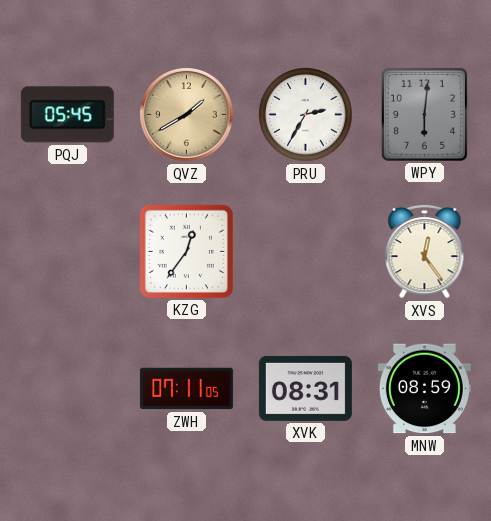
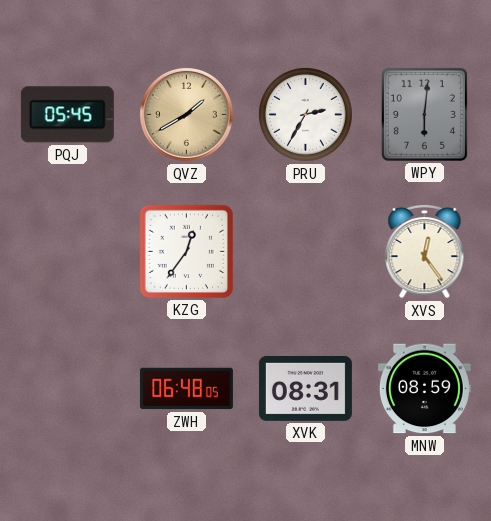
ZWH: 07:11 -> 06:48
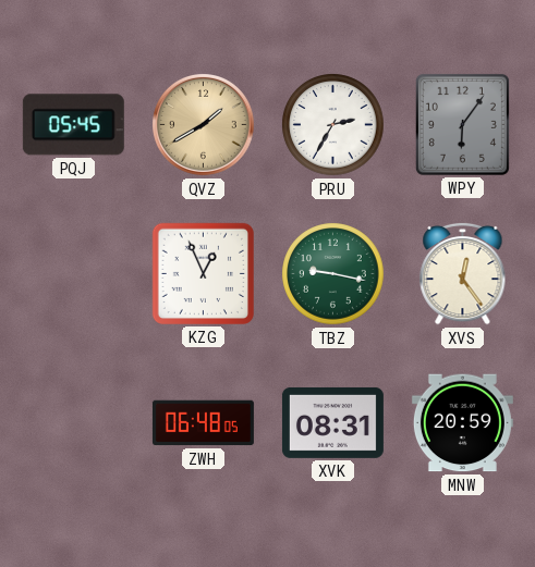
WPY: 6:01 -> 6:06
KZG: 12:36 -> 12:56
TBZ: none -> 9:17
MNW: 08:59 -> 20:59
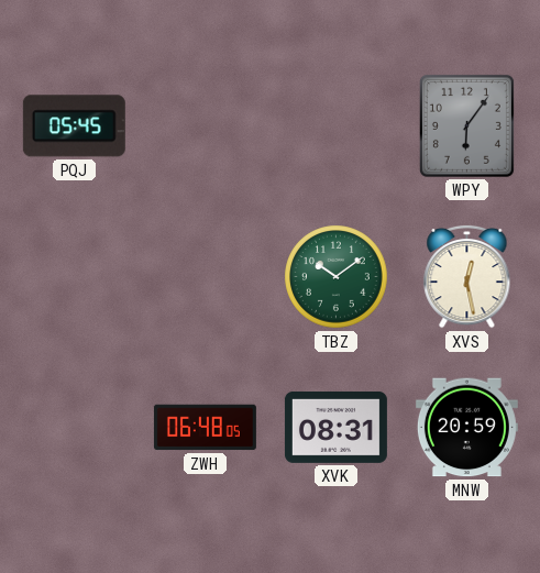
QVZ: 1:40 -> none
PRU: 2:35 -> none
KZG: 12:56 -> none
TBZ: 9:17 -> 10:09
XVS: 12:24 -> 12:28
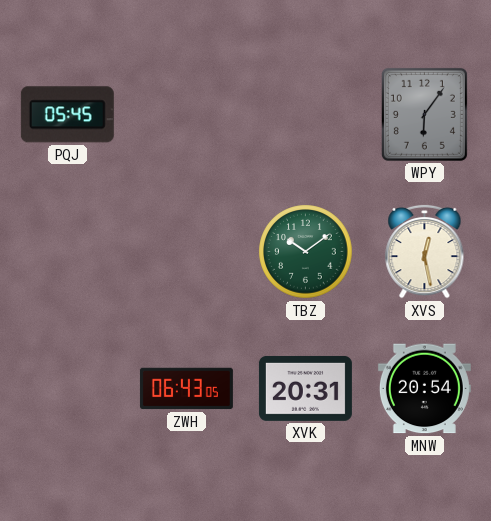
ZWH: 06:48 -> 06:43
XVK: 08:31 -> 20:31
MNW: 20:59 -> 20:54
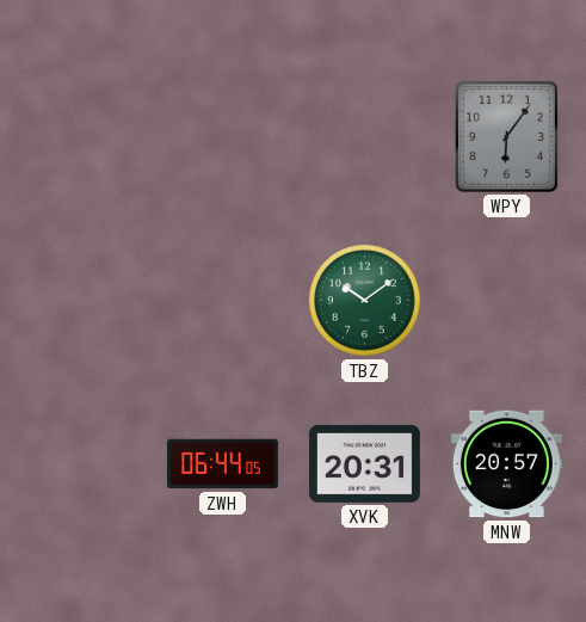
PQJ: 05:45 -> none
XVS: 12:28 -> none
ZWH: 06:43 -> 06:44
MNW: 20:54 -> 20:57
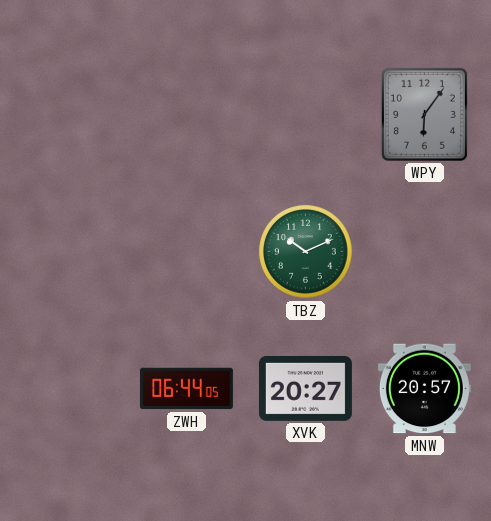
TBZ: 10:09 -> 10:11
XVK: 20:31 -> 20:27
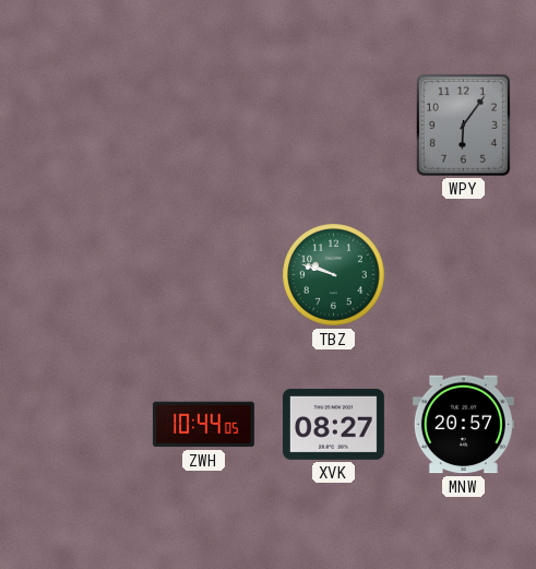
TBZ: 10:11 -> 9:48
ZWH: 06:44 -> 10:44
XVK: 20:27 -> 08:27
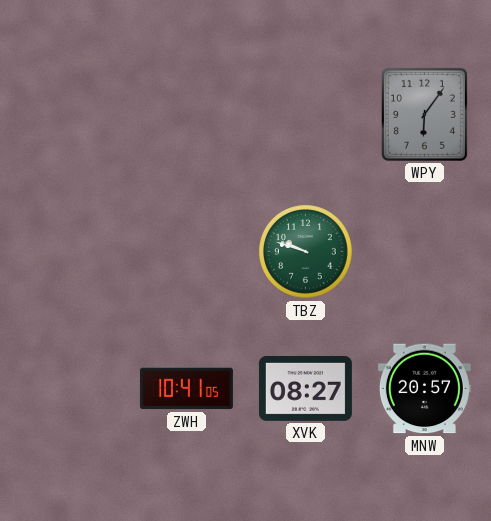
ZWH: 10:44 -> 10:41
